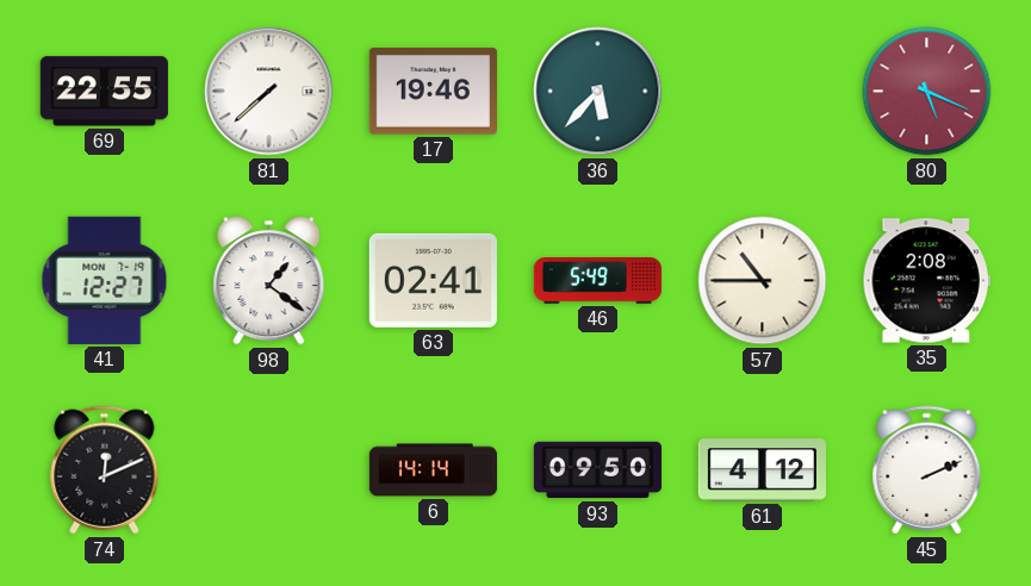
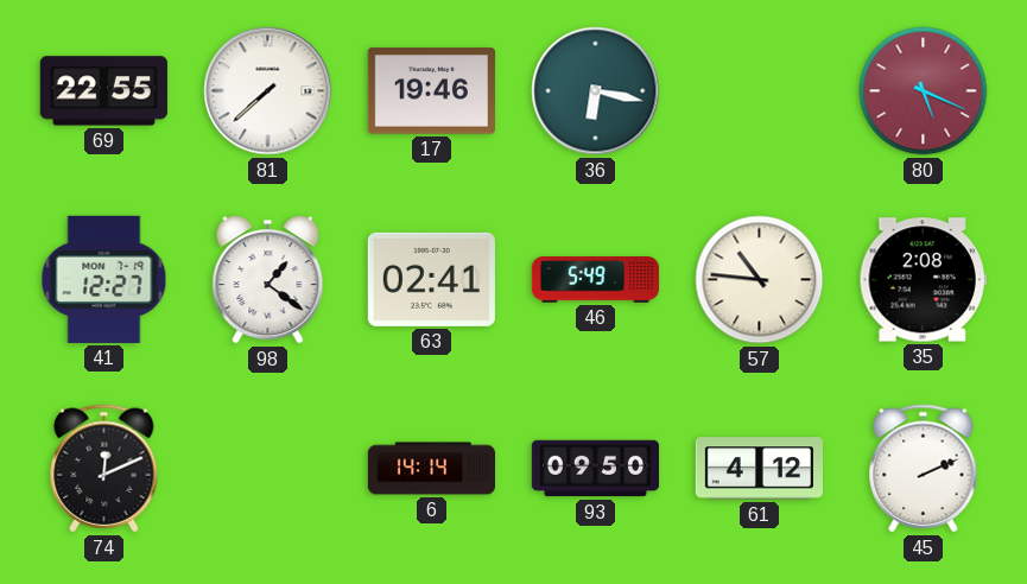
36: 5:37 -> 6:17
57: 10:45 -> 10:46
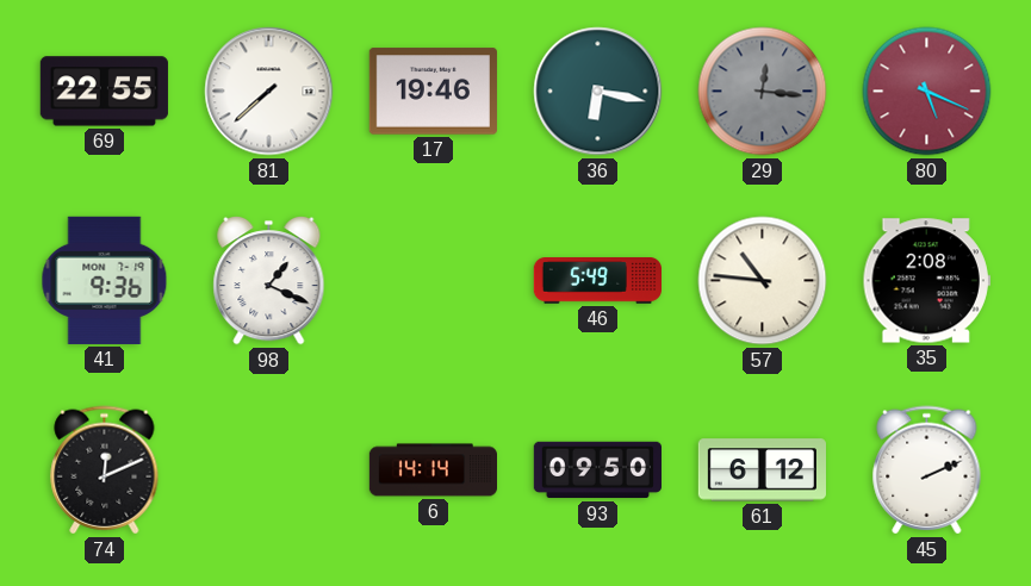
29: none -> 12:16
41: 12:27 -> 9:36
98: 1:21 -> 1:19
63: 02:41 -> none
61: 4:12 -> 6:12
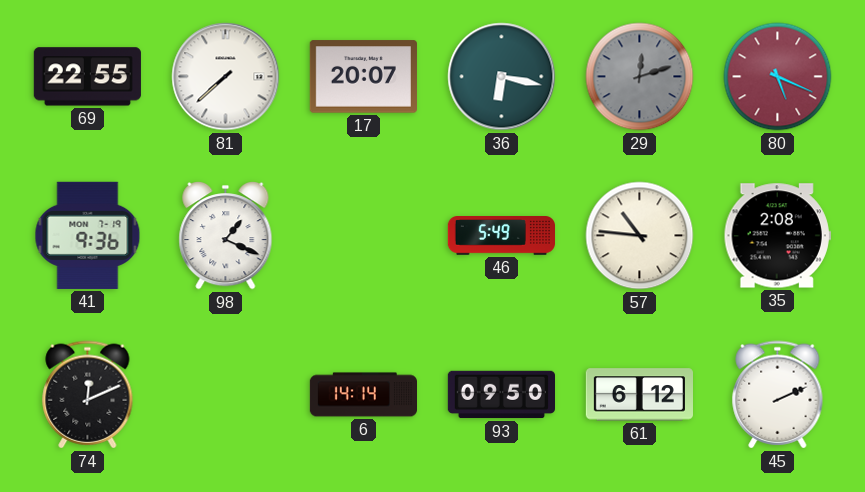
17: 19:46 -> 20:07
29: 12:16 -> 12:12
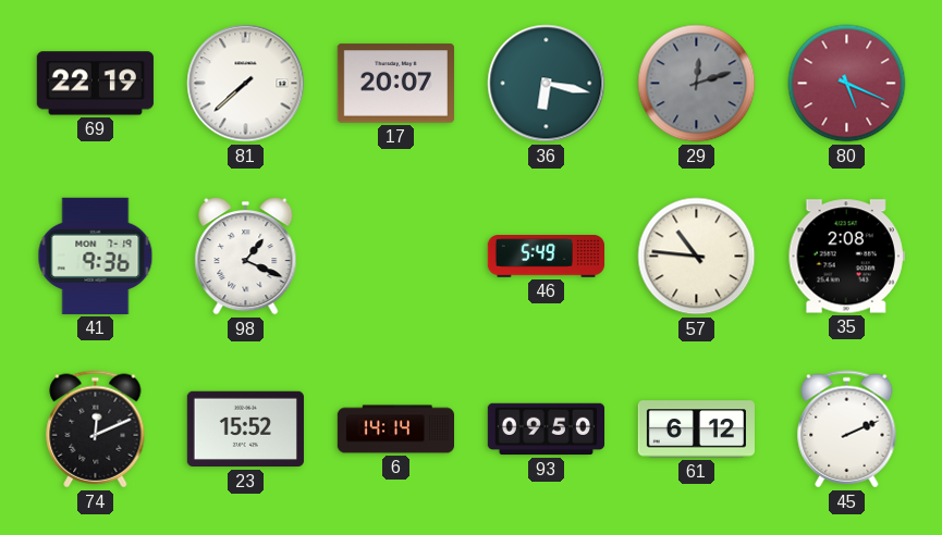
69: 22:55 -> 22:19
23: none -> 15:52
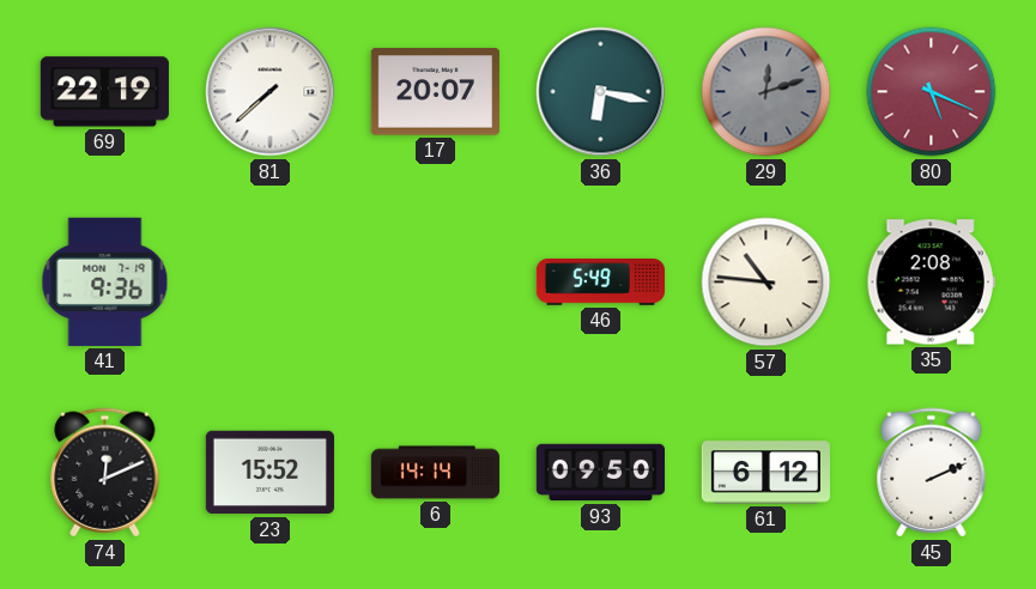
98: 1:19 -> none
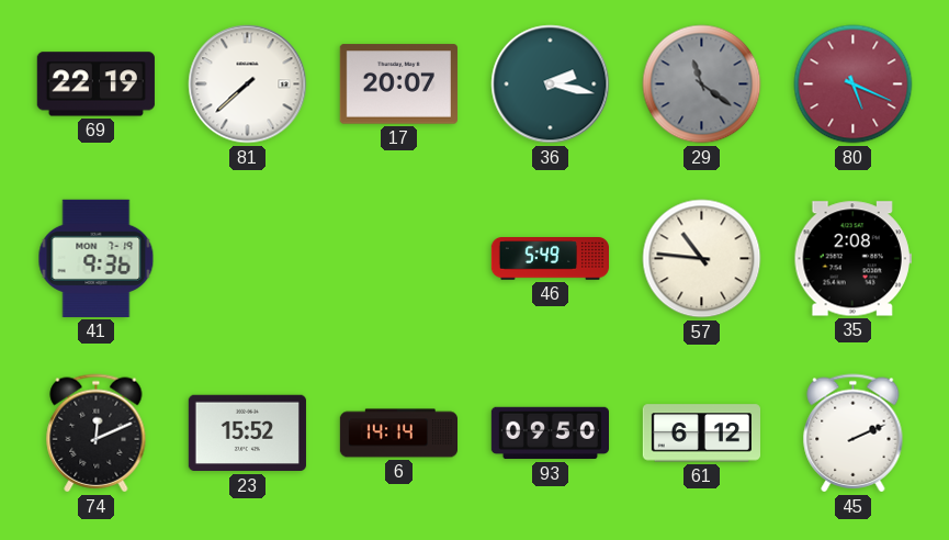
36: 6:17 -> 2:17
29: 12:12 -> 11:21
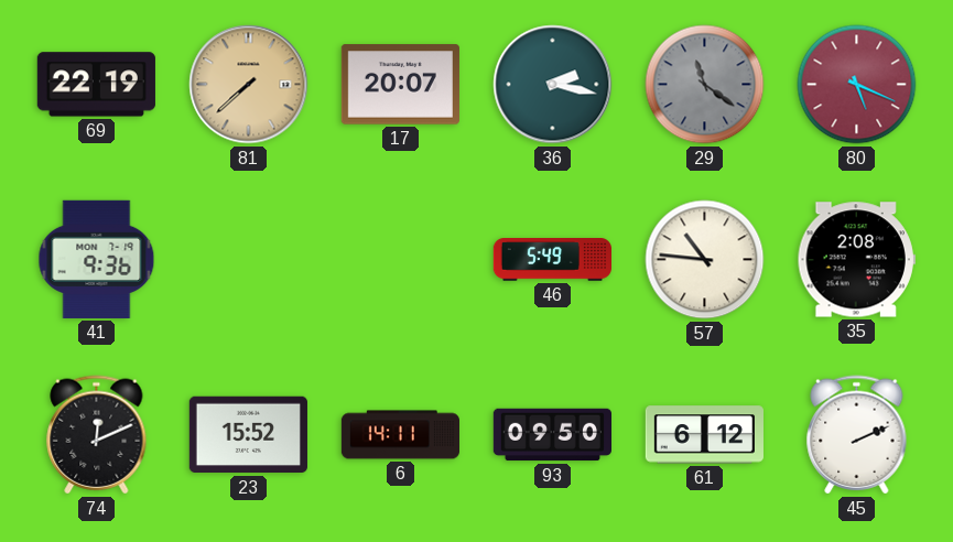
81 dial: white -> champagne
6: 14:14 -> 14:11
